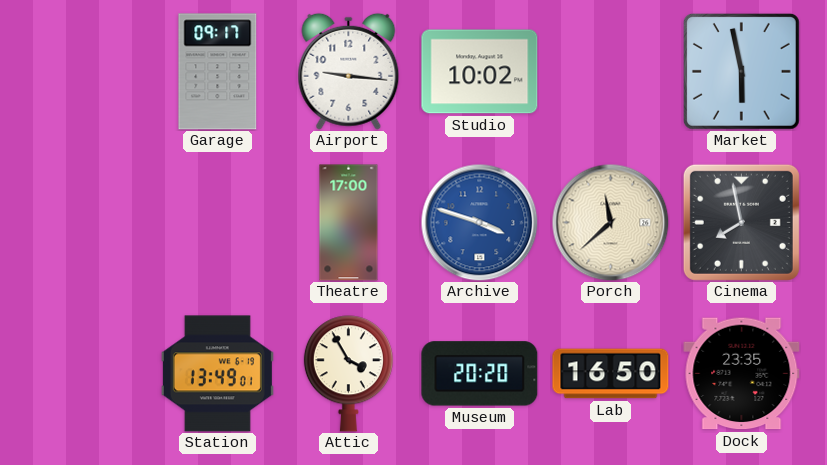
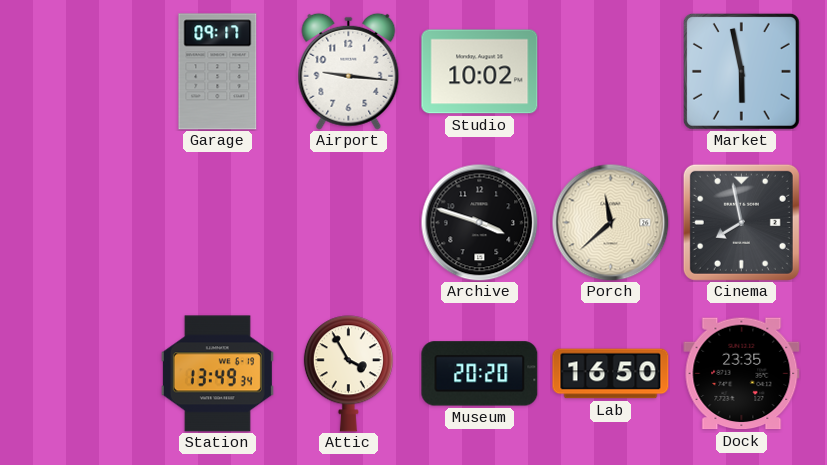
Theatre: 17:00 -> none
Archive dial: blue -> black
Station: 13:49:01 -> 13:49:34
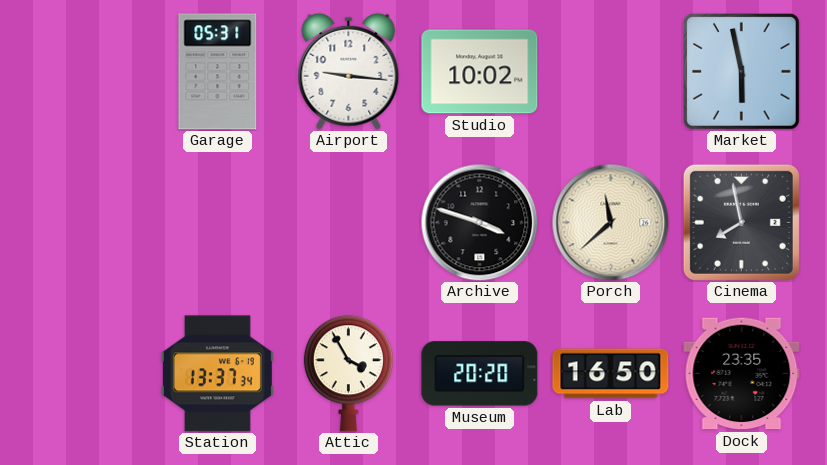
Garage: 09:17 -> 05:31
Station: 13:49 -> 13:37
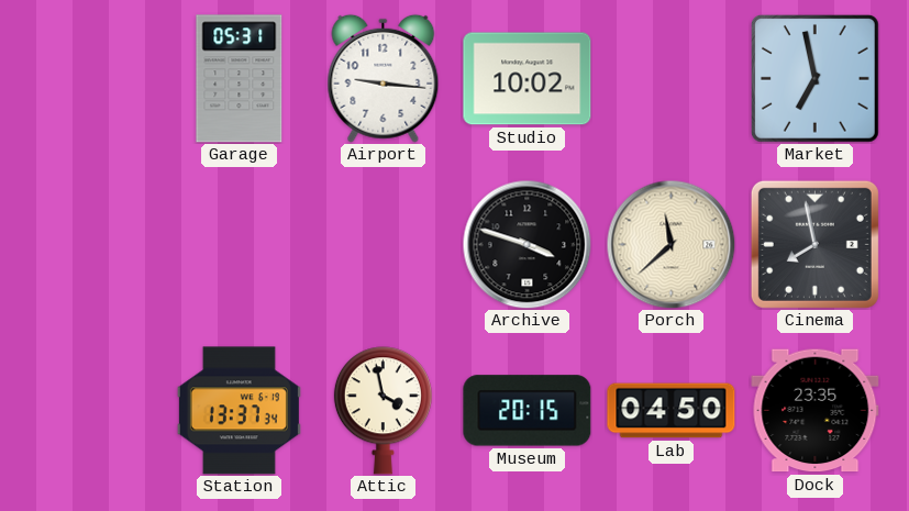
Market: 5:58 -> 6:58
Attic: 3:55 -> 3:58
Museum: 20:20 -> 20:15
Lab: 16:50 -> 04:50
